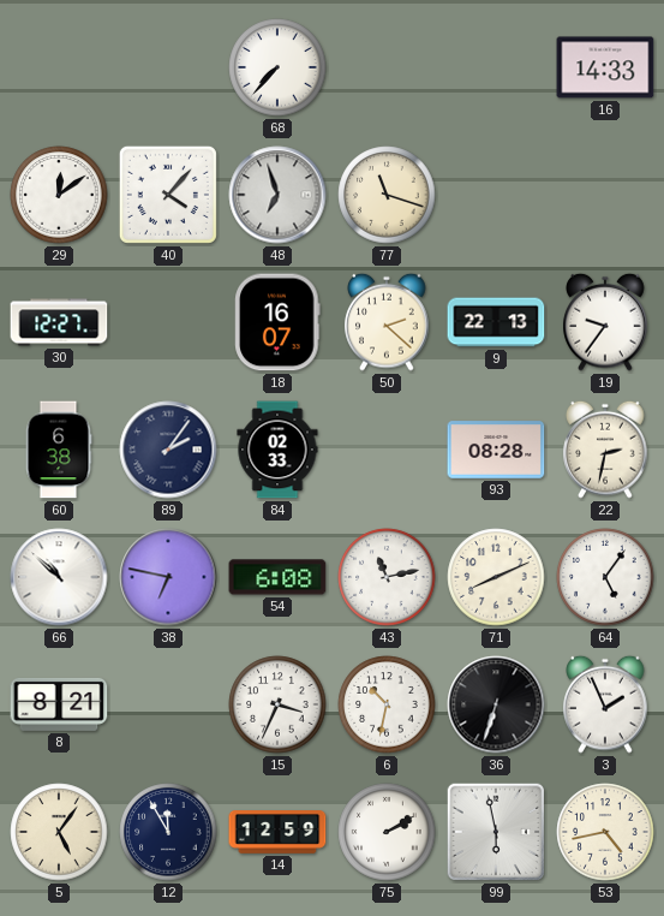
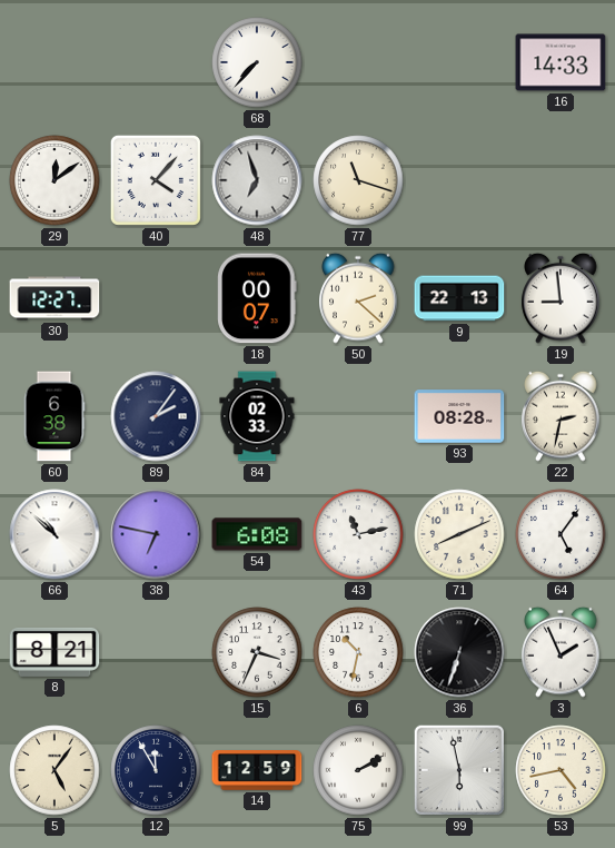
18: 16:07 -> 00:07
19: 9:36 -> 8:59
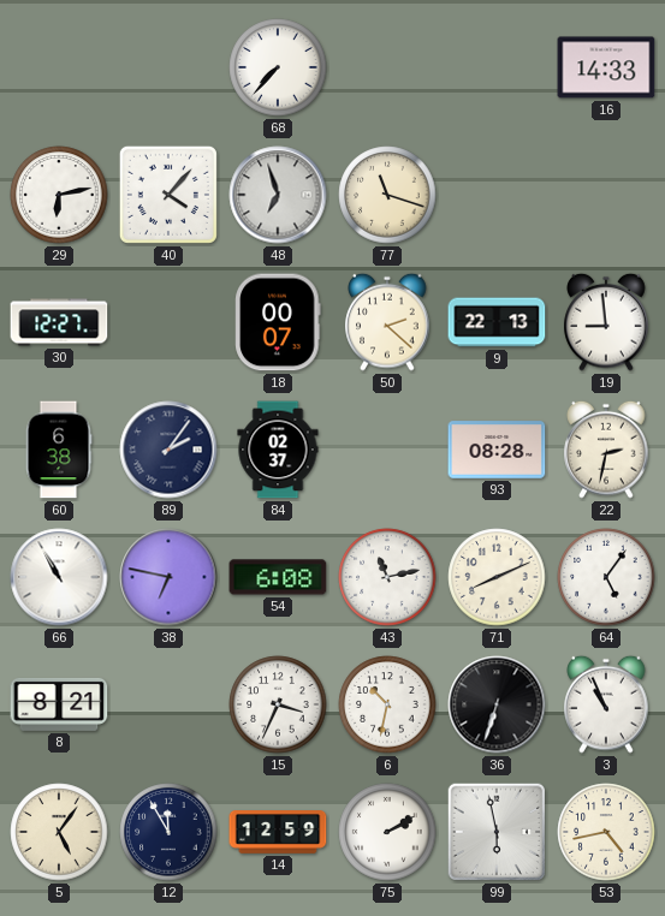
29: 12:09 -> 6:13
84: 02:33 -> 02:37
66: 10:52 -> 10:55
3: 1:56 -> 10:56
